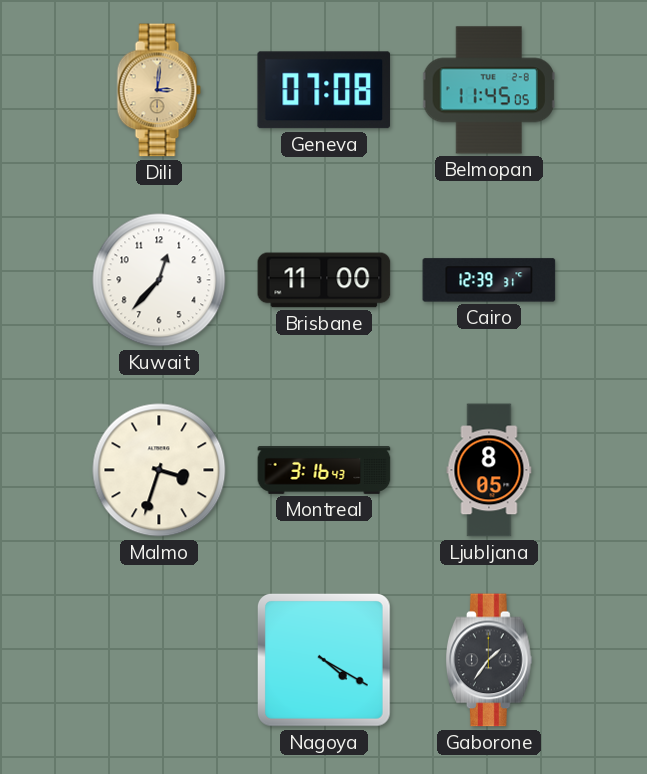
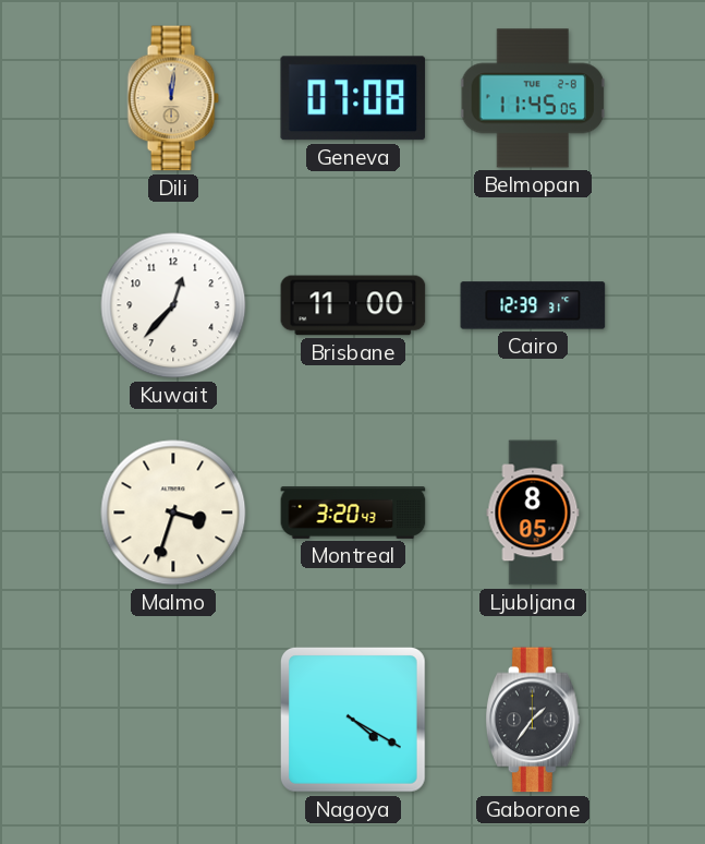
Dili: 3:01 -> 12:01
Montreal: 3:16 -> 3:20
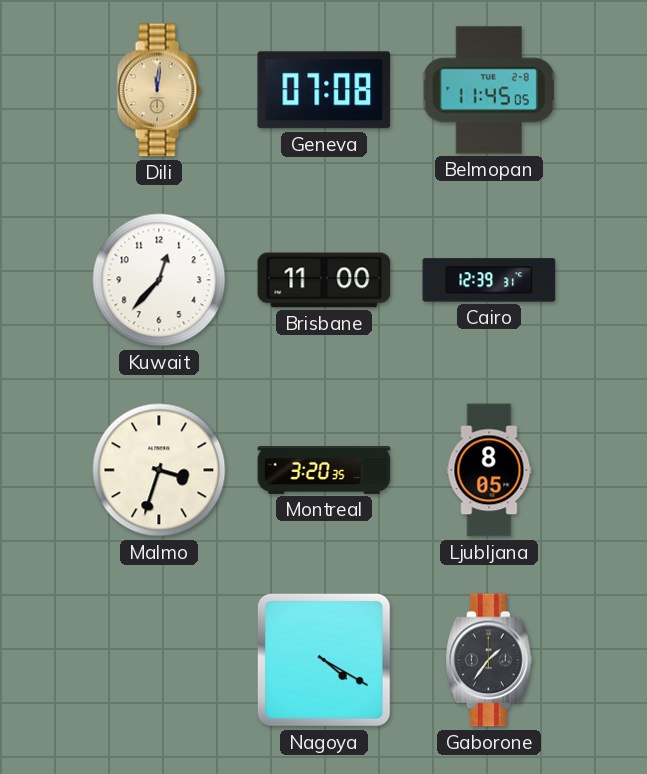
Montreal: 3:20:43 -> 3:20:35
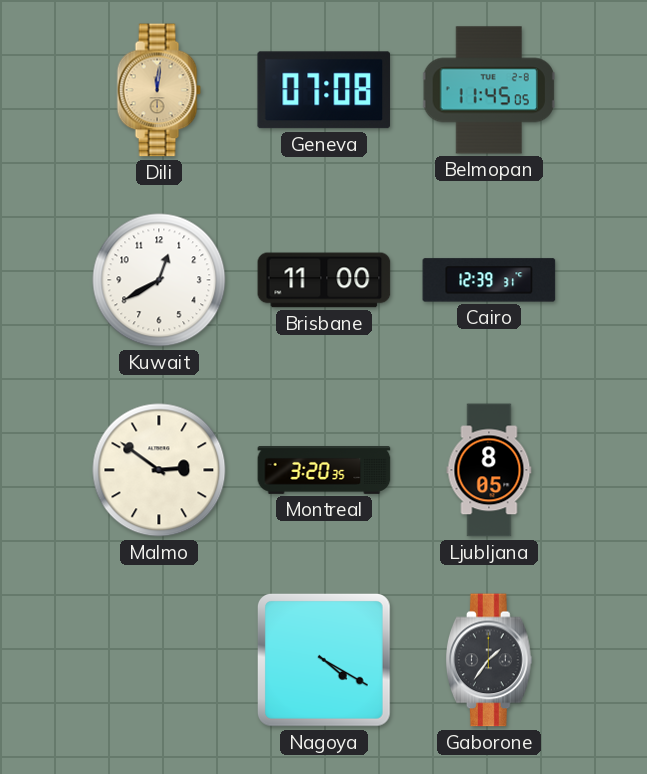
Kuwait: 12:37 -> 12:40
Malmo: 3:33 -> 2:51
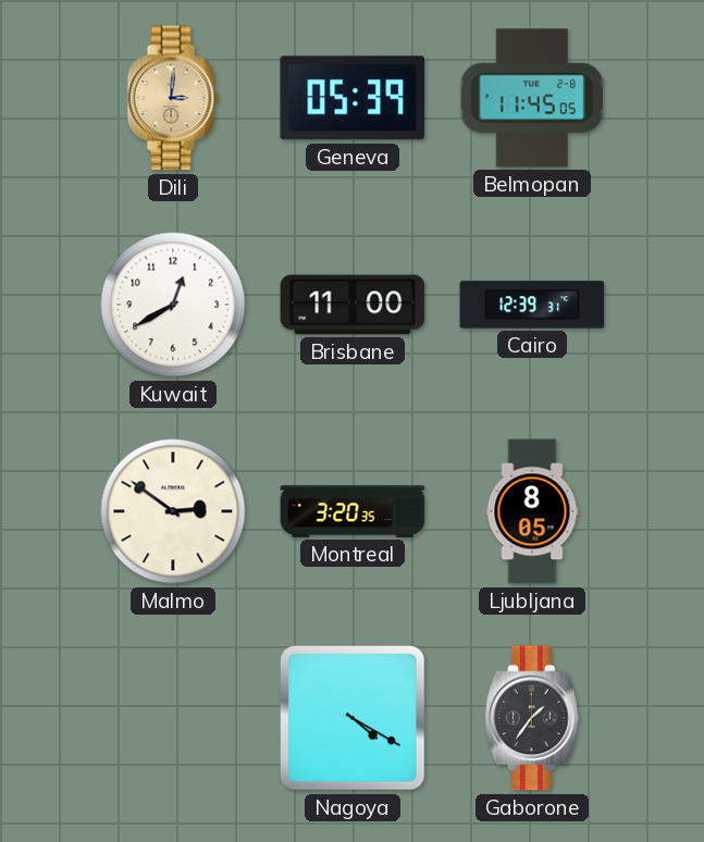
Dili: 12:01 -> 3:01
Geneva: 07:08 -> 05:39
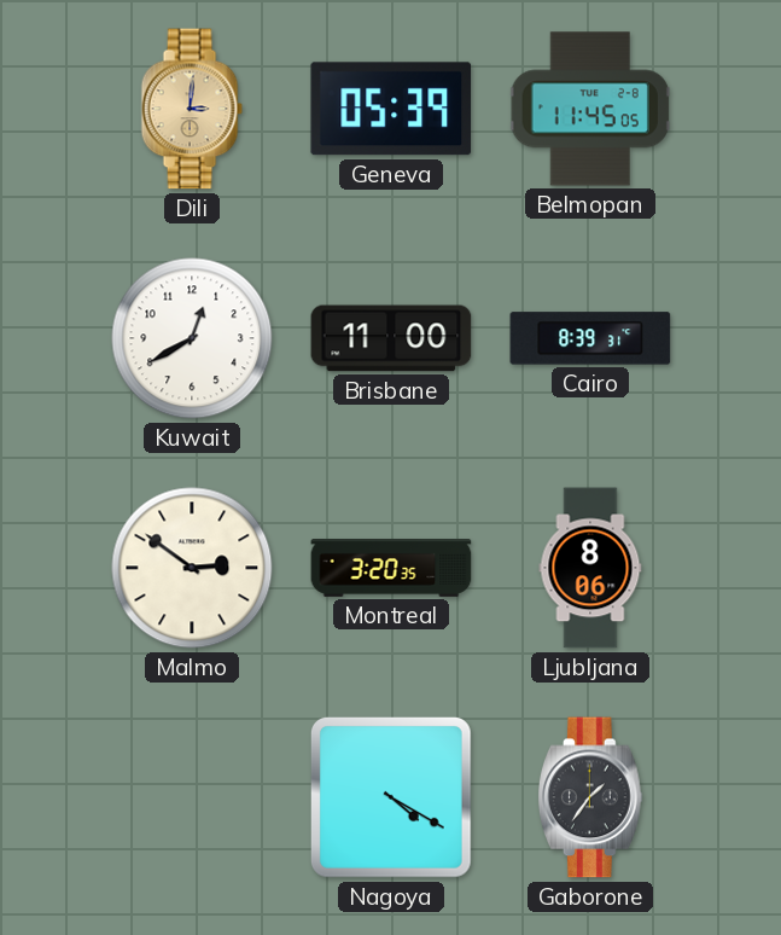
Cairo: 12:39 -> 8:39
Ljubljana: 8:05 -> 8:06
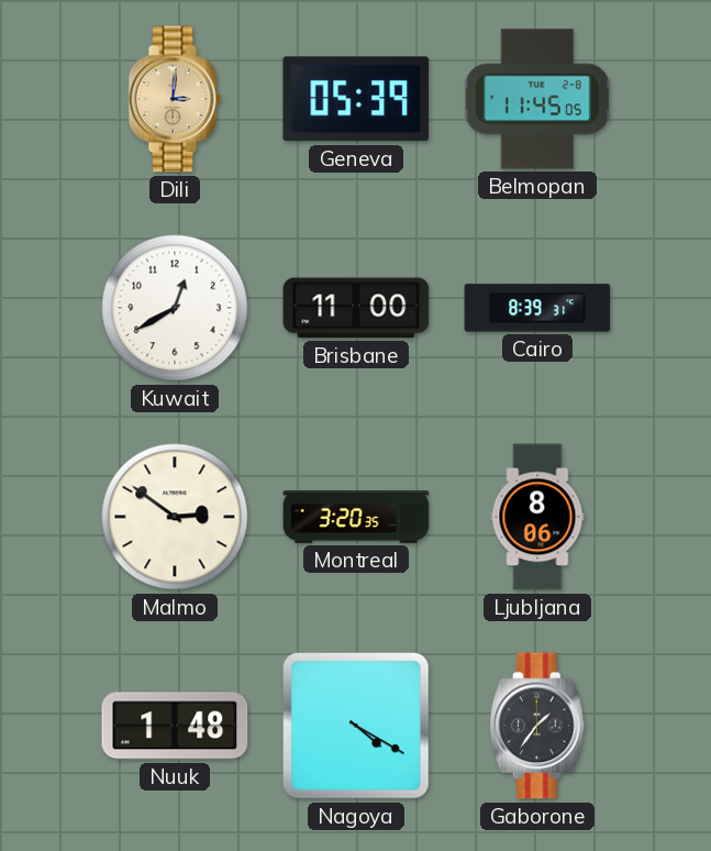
Nuuk: none -> 1:48
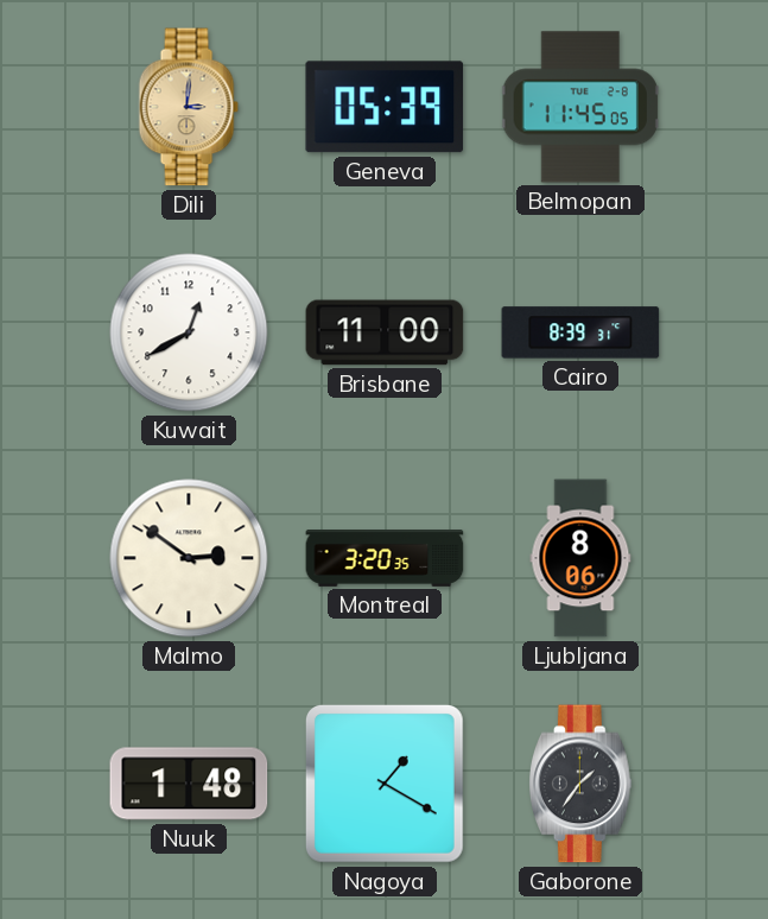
Nagoya: 4:20 -> 1:20
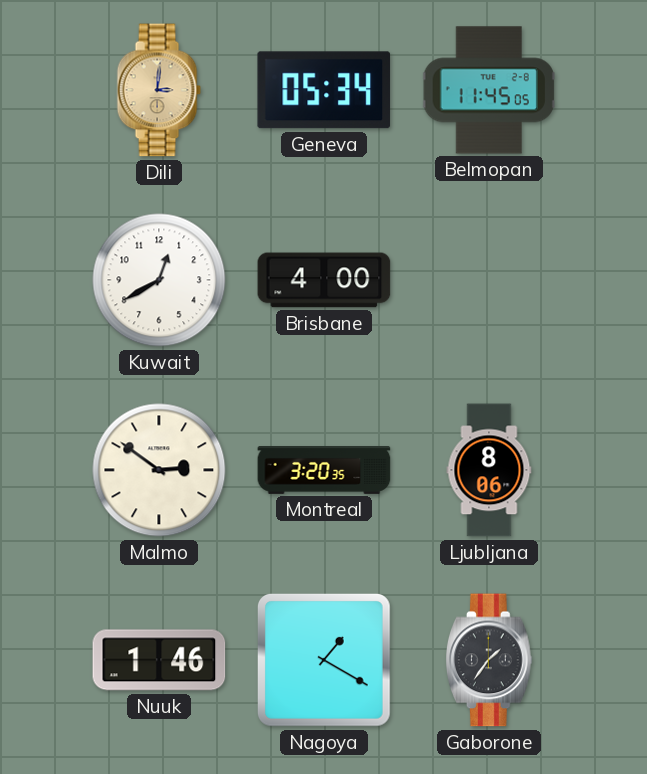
Geneva: 05:39 -> 05:34
Brisbane: 11:00 -> 4:00
Cairo: 8:39 -> none
Nuuk: 1:48 -> 1:46
